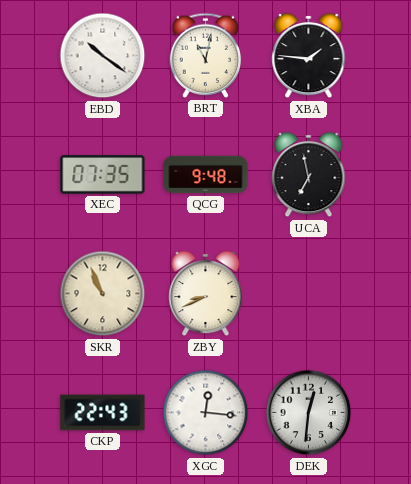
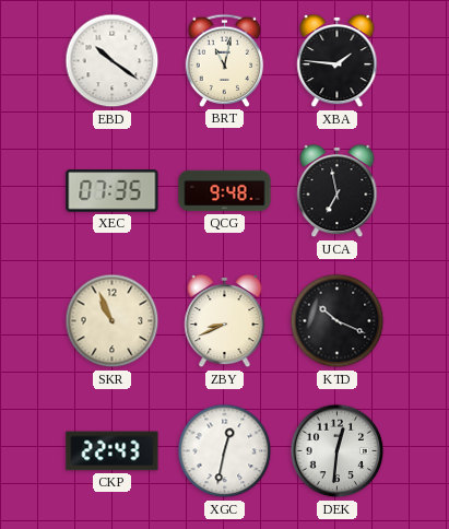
KTD: none -> 10:19
XGC: 12:16 -> 12:32
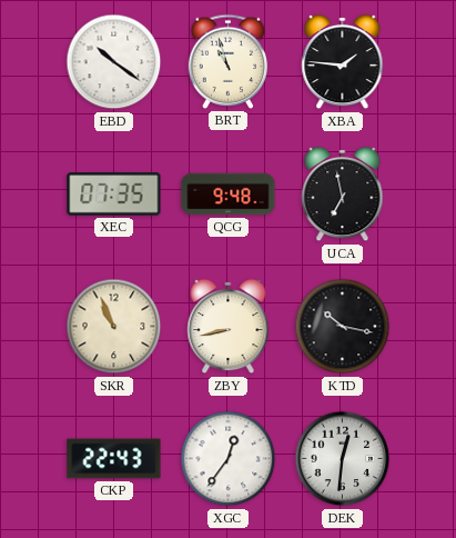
BRT: 11:02 -> 10:57
ZBY: 8:41 -> 8:43
KTD: 10:19 -> 10:17
XGC: 12:32 -> 12:36
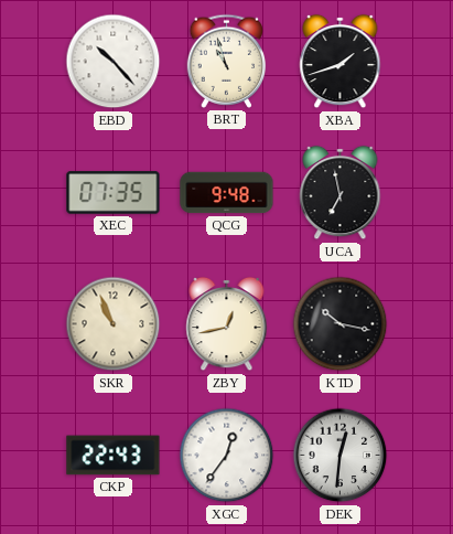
EBD: 10:21 -> 10:23
XBA: 1:46 -> 1:42
ZBY: 8:43 -> 12:43
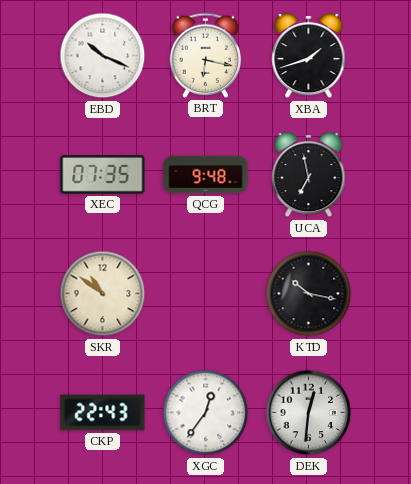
EBD: 10:23 -> 10:19
BRT: 10:57 -> 6:17
SKR: 10:56 -> 10:51
ZBY: 12:43 -> none
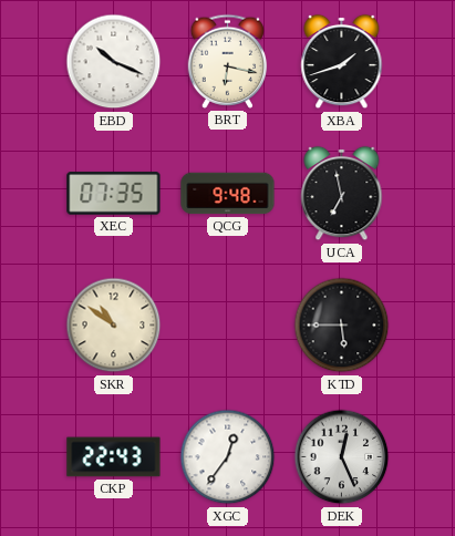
KTD: 10:17 -> 5:45
DEK: 12:31 -> 12:26
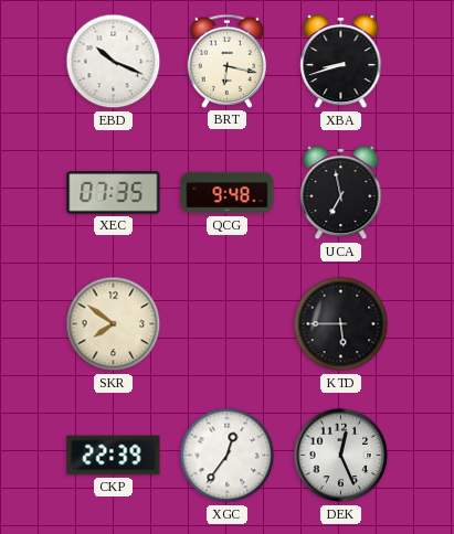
XBA: 1:42 -> 8:42
SKR: 10:51 -> 7:51
CKP: 22:43 -> 22:39
